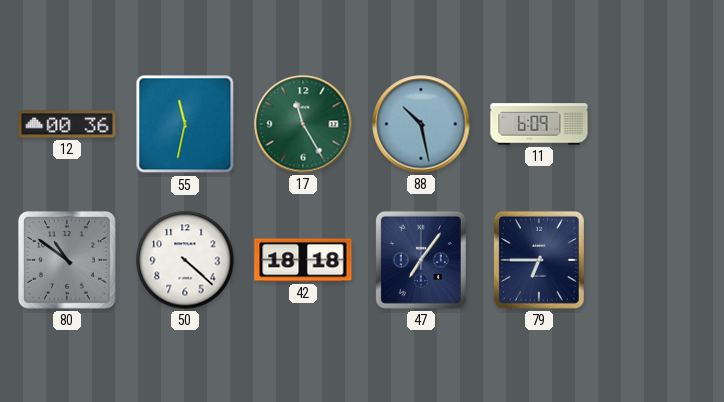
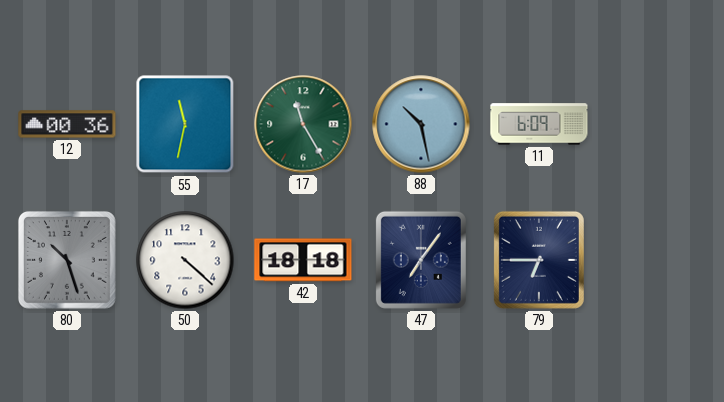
80: 10:51 -> 10:27
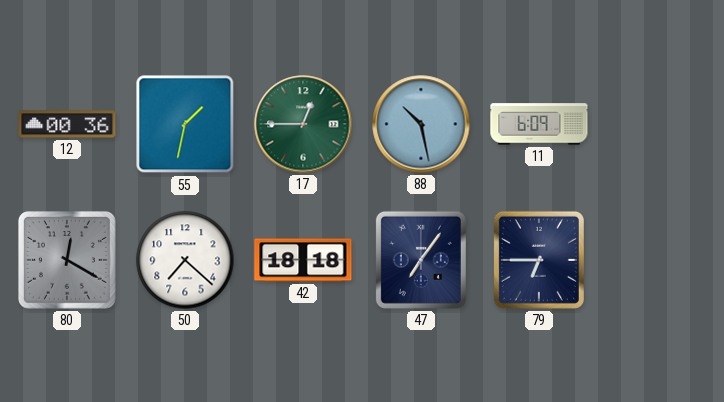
55: 11:32 -> 1:32
17: 11:25 -> 12:45
80: 10:27 -> 12:20
50: 4:22 -> 7:22
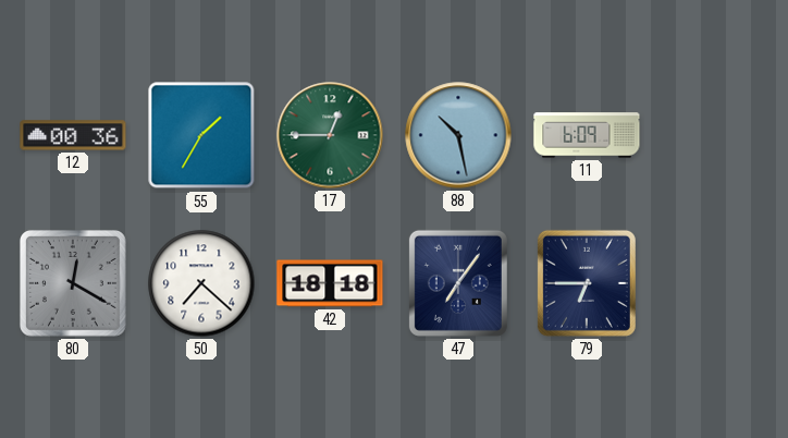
55: 1:32 -> 1:35
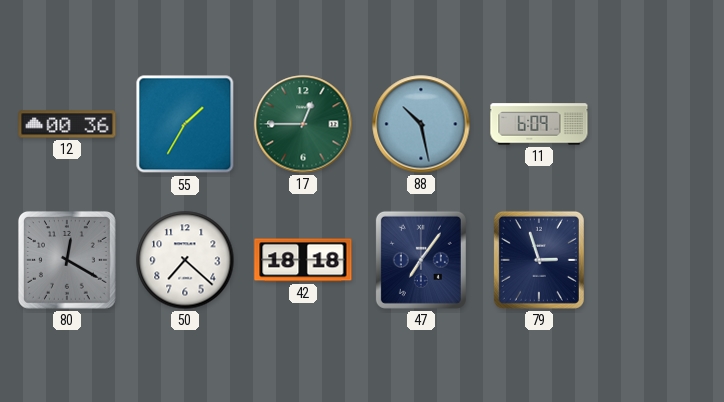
79: 6:45 -> 2:57
